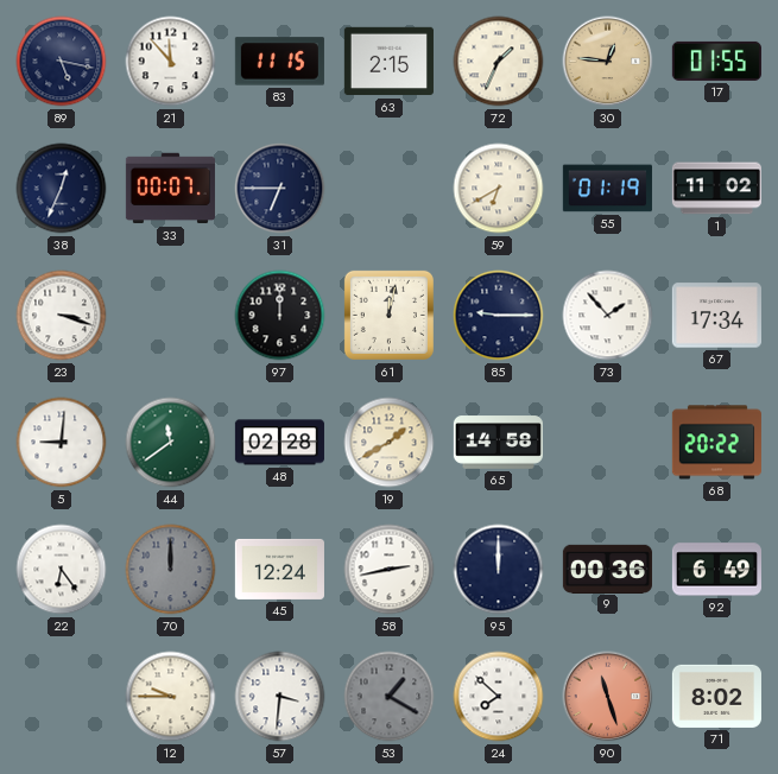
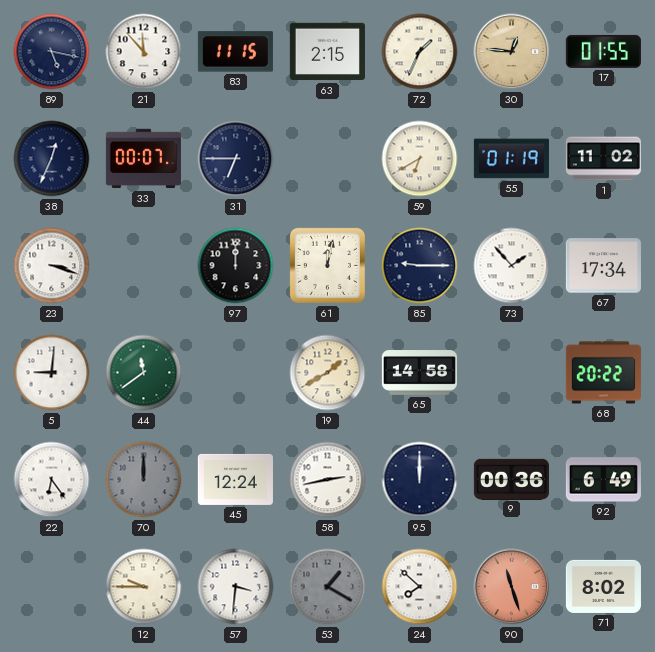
48: 02:28 -> none
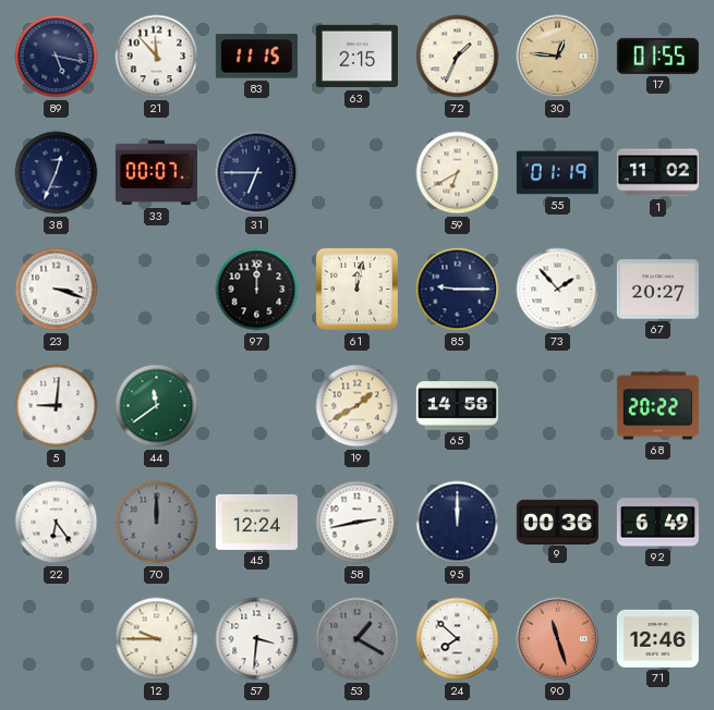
67: 17:34 -> 20:27
71: 8:02 -> 12:46
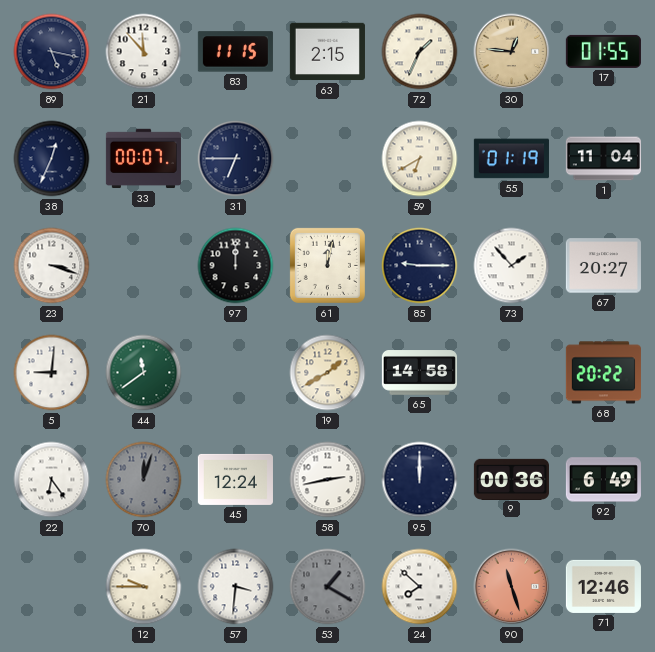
1: 11:02 -> 11:04
70: 12:00 -> 12:03
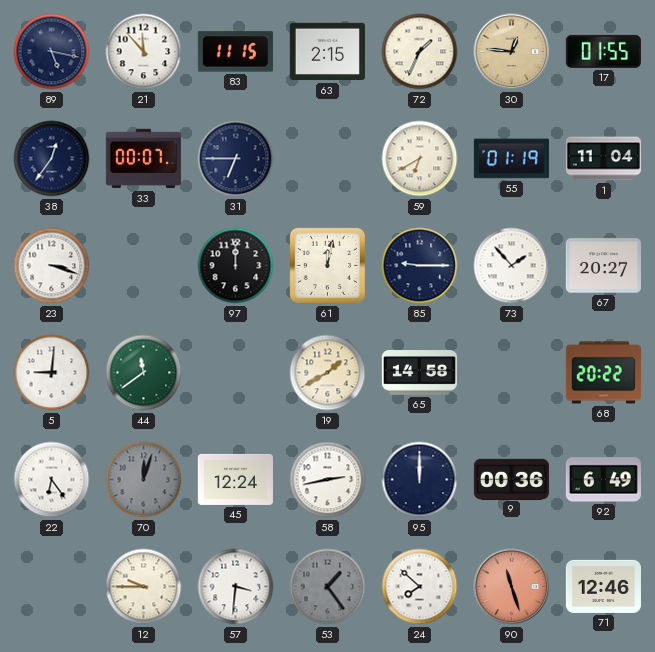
38: 12:34 -> 12:36
53: 1:20 -> 1:24
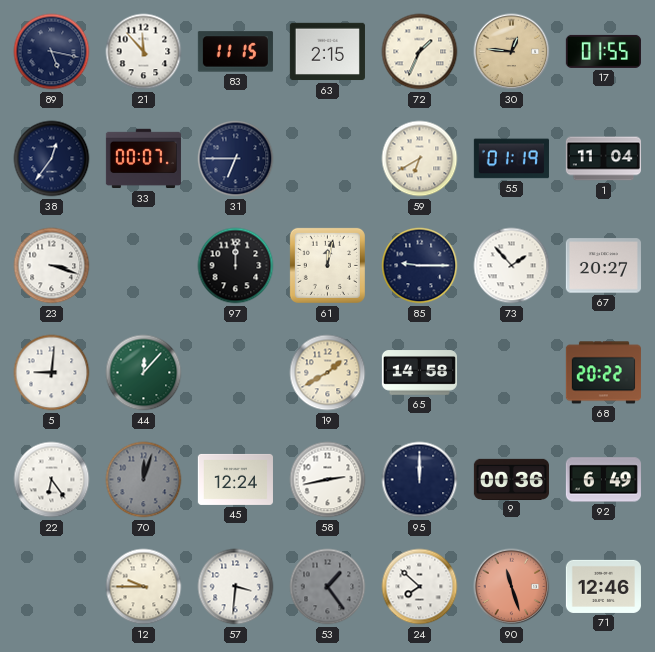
44: 11:39 -> 12:07
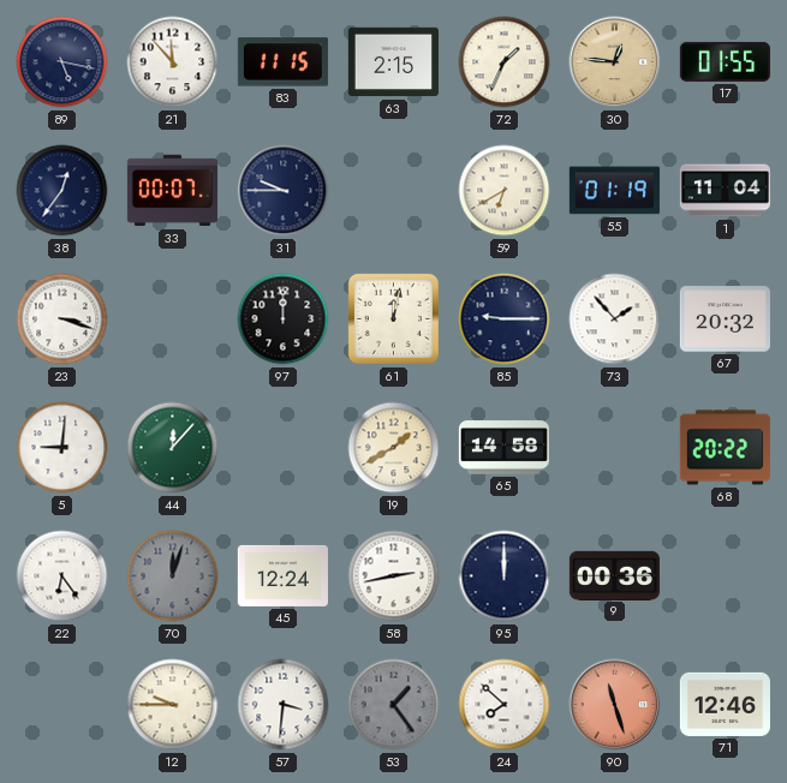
31: 6:45 -> 9:45
67: 20:27 -> 20:32
92: 6:49 -> none
